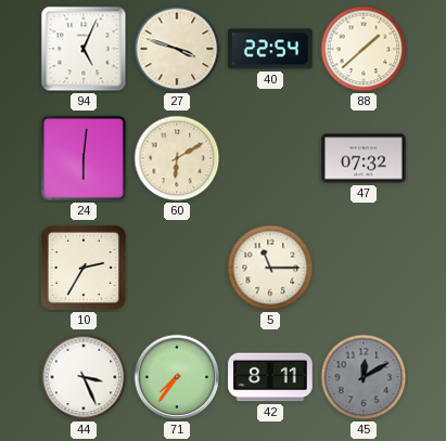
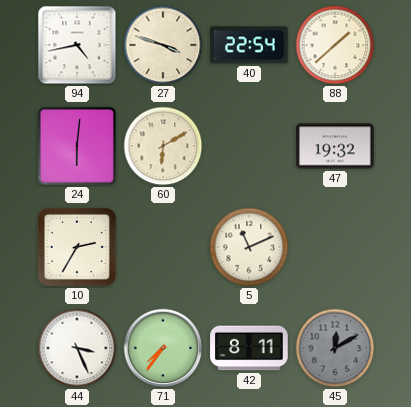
94: 5:04 -> 4:43
47: 07:32 -> 19:32
5: 11:15 -> 11:11
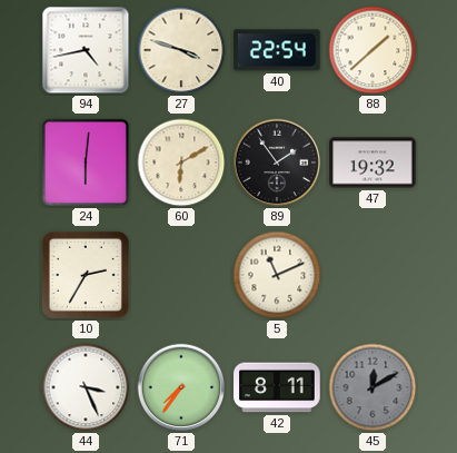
89: none -> 1:54
